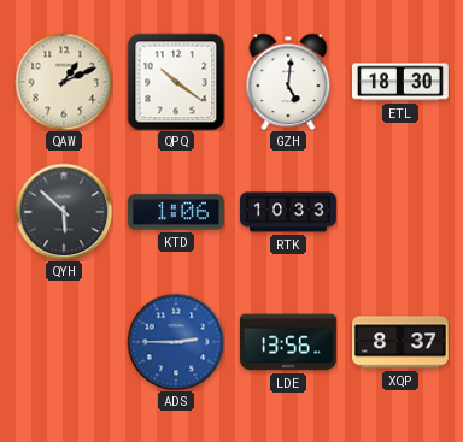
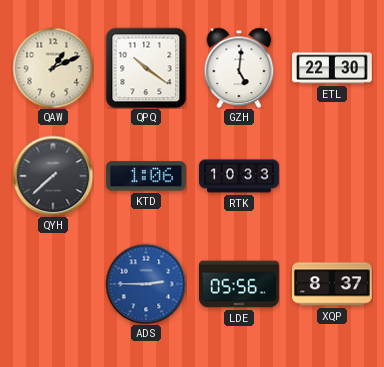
ETL: 18:30 -> 22:30
QYH: 5:52 -> 7:38
LDE: 13:56 -> 05:56
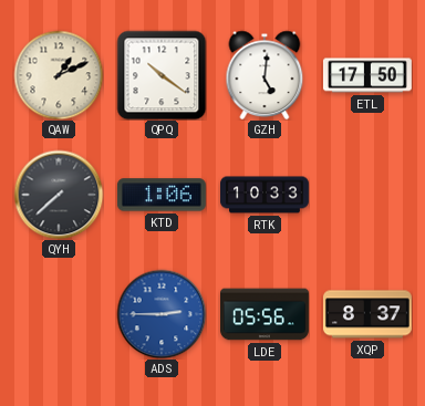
ETL: 22:30 -> 17:50
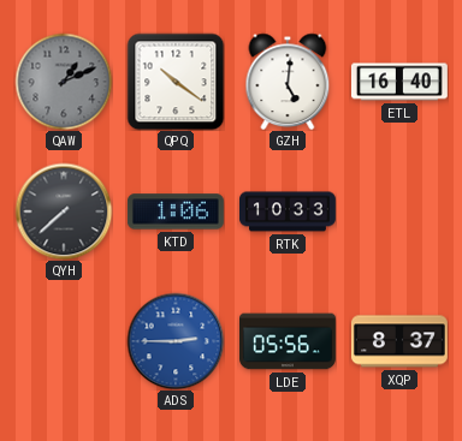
QAW dial: cream -> grey
ETL: 17:50 -> 16:40
